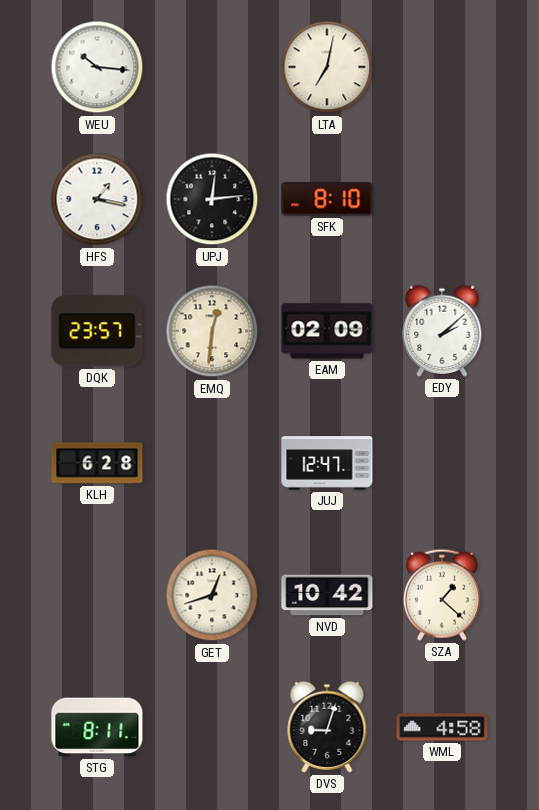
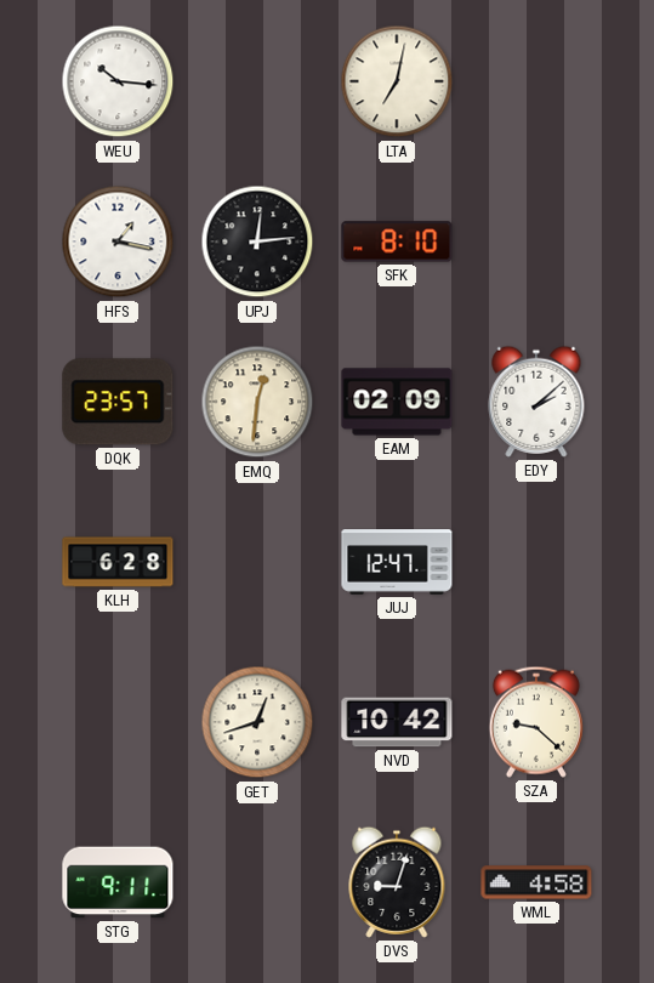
SZA: 1:22 -> 9:22
STG: 8:11 -> 9:11
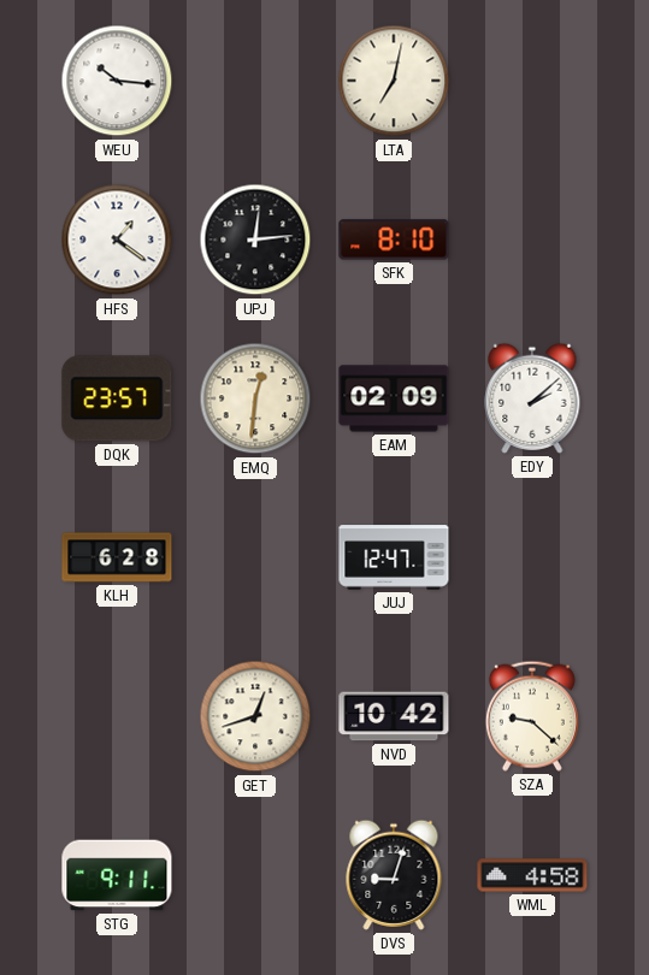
HFS: 1:17 -> 1:21
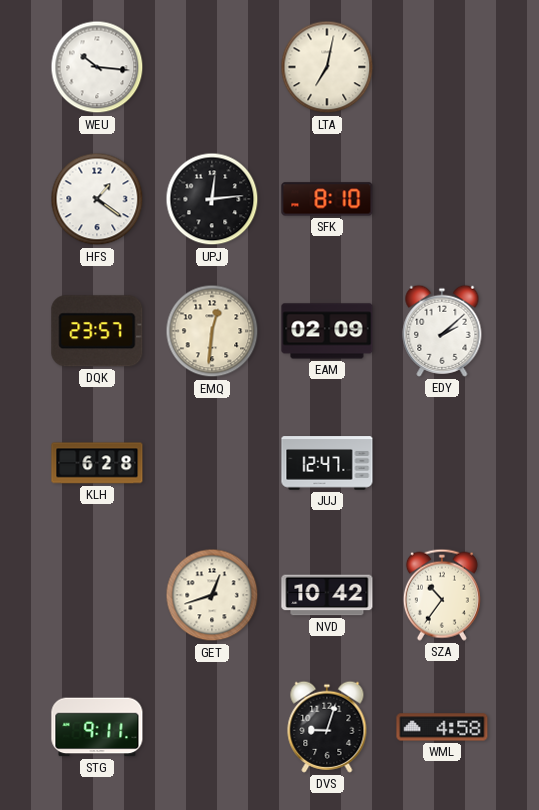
SZA: 9:22 -> 10:36
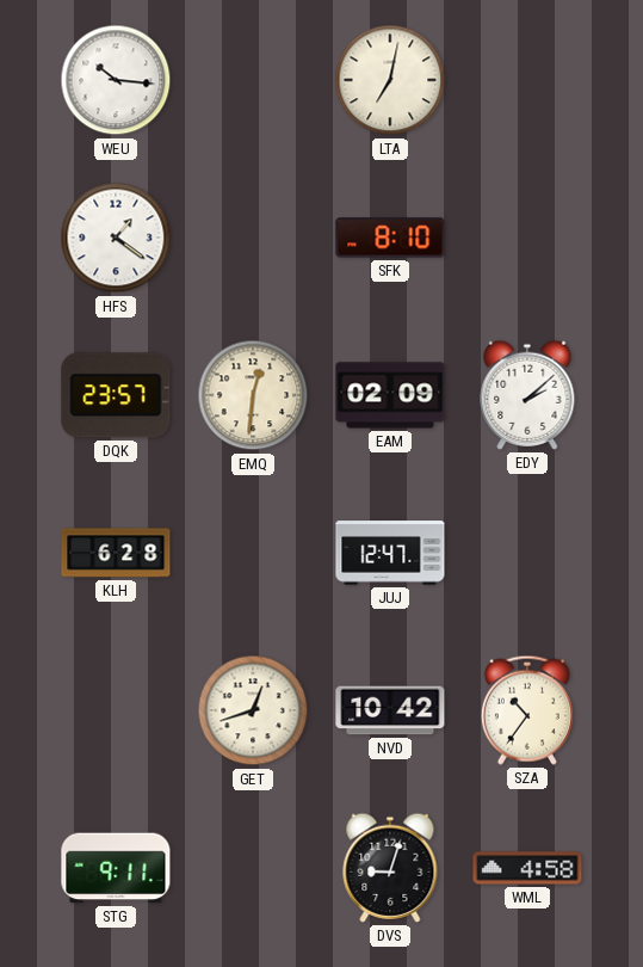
UPJ: 12:14 -> none
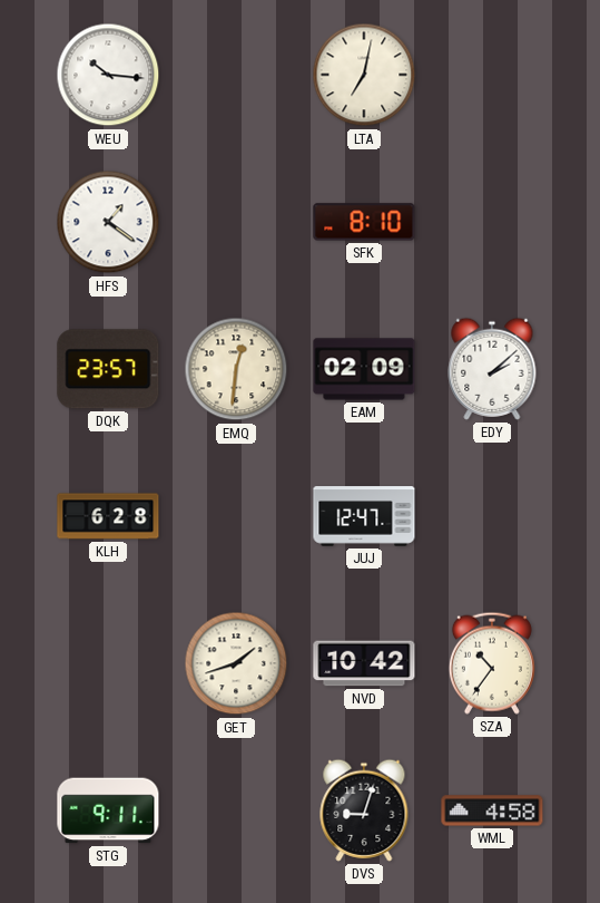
GET: 12:42 -> 1:42
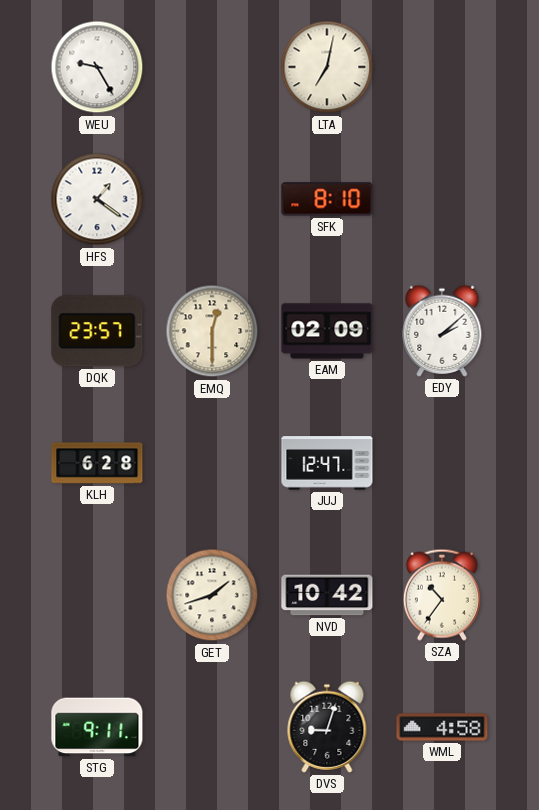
WEU: 10:16 -> 9:25
EMQ: 12:31 -> 12:30
